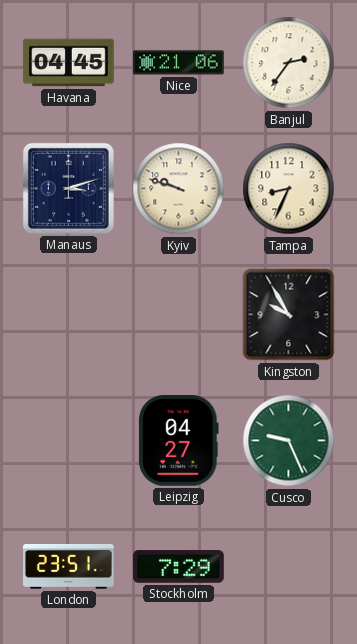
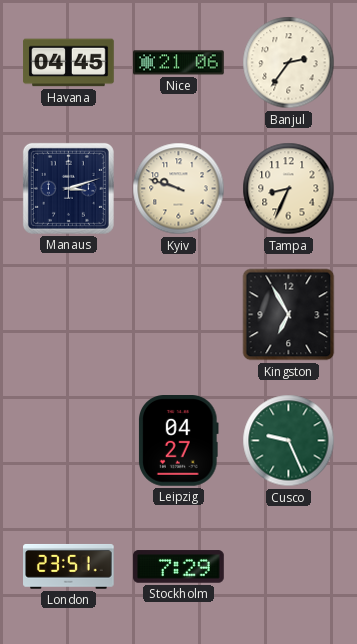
Kingston: 9:55 -> 6:55
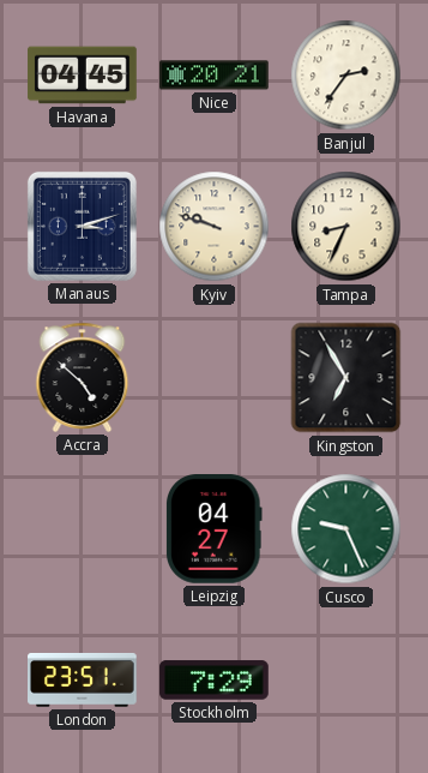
Nice: 21:06 -> 20:21
Accra: none -> 4:52
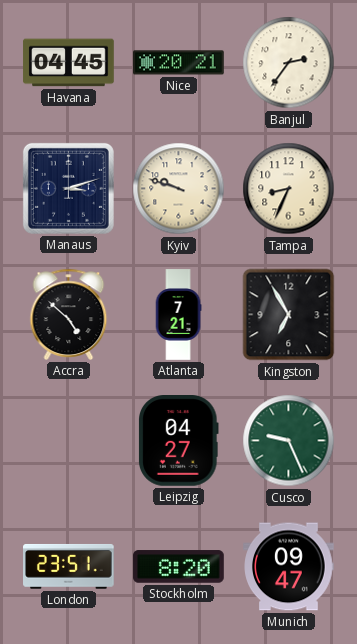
Atlanta: none -> 7:21
Stockholm: 7:29 -> 8:20
Munich: none -> 09:47
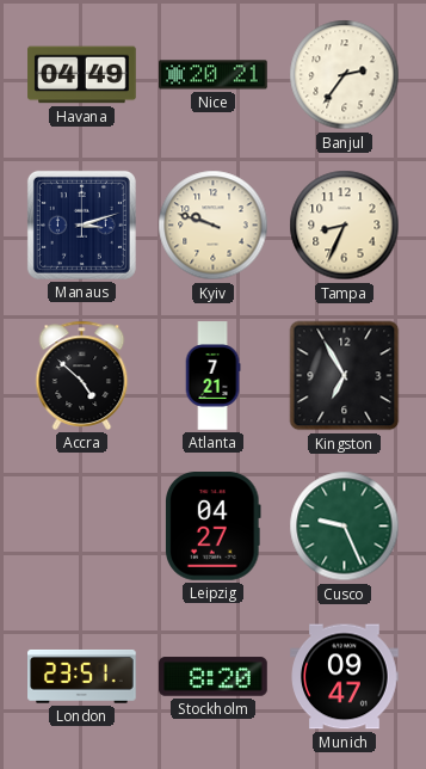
Havana: 04:45 -> 04:49
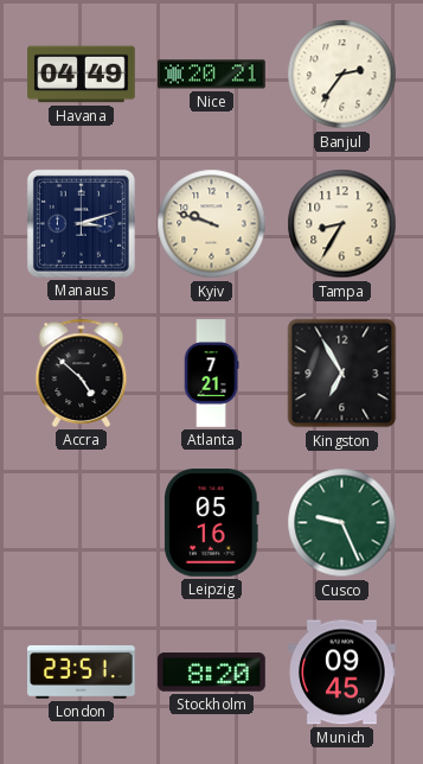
Tampa: 8:34 -> 8:35
Leipzig: 04:27 -> 05:16
Munich: 09:47 -> 09:45
